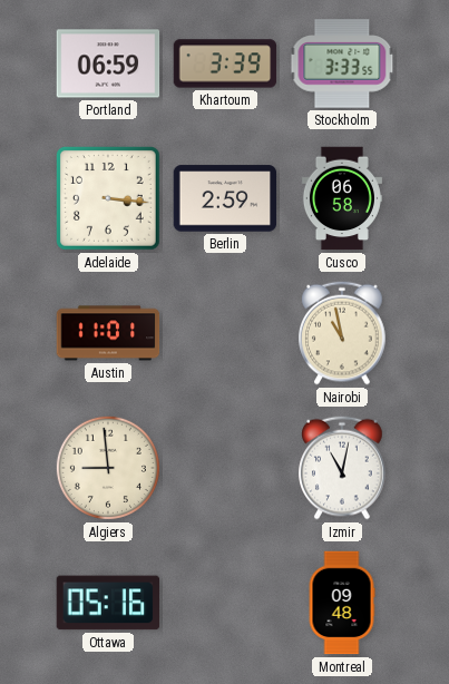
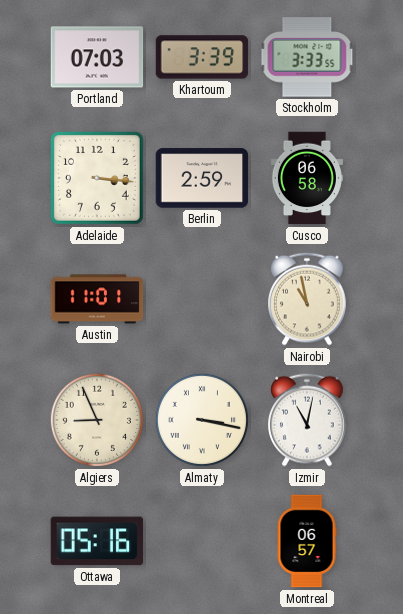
Portland: 06:59 -> 07:03
Algiers: 8:59 -> 8:56
Almaty: none -> 3:17
Montreal: 09:48 -> 06:57
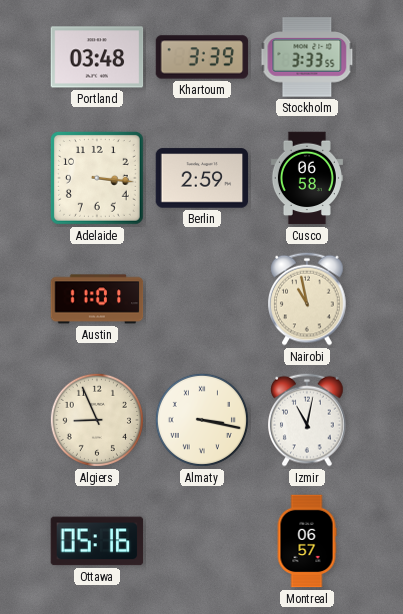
Portland: 07:03 -> 03:48
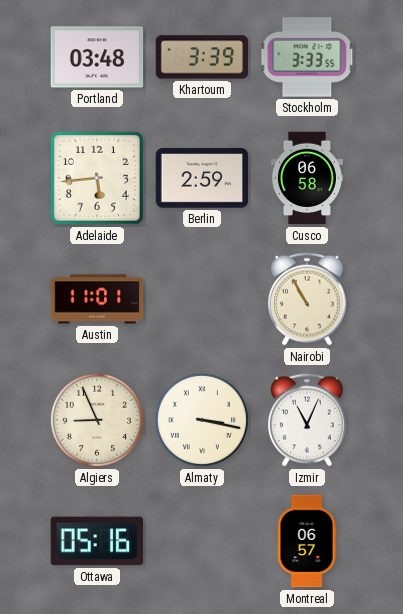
Adelaide: 3:16 -> 5:44
Nairobi: 10:58 -> 10:55
Izmir: 11:02 -> 11:04
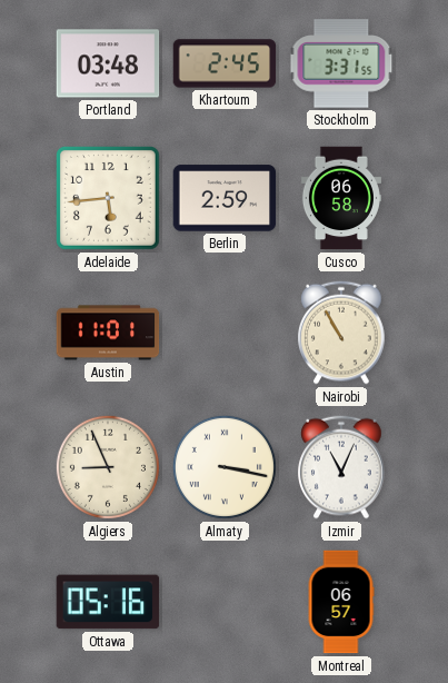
Khartoum: 3:39 -> 2:45
Stockholm: 3:33 -> 3:31
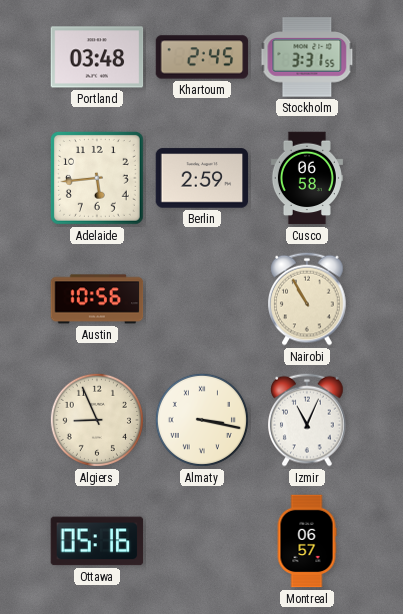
Austin: 11:01 -> 10:56
